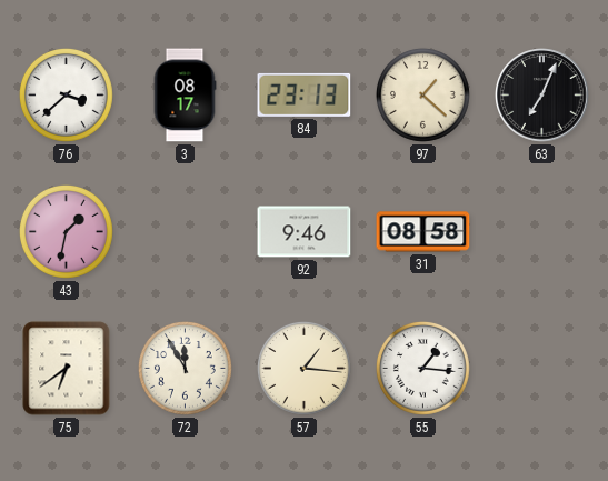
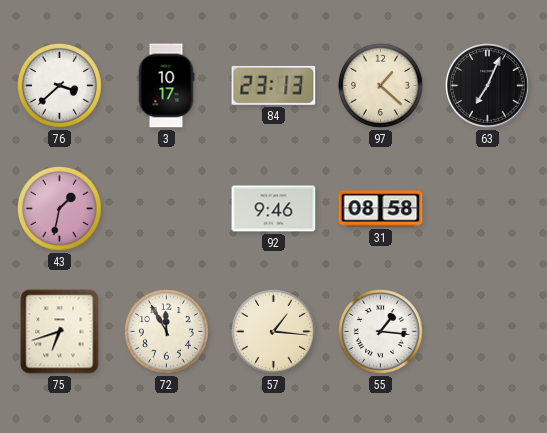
3: 08:17 -> 10:17
75: 6:39 -> 6:42
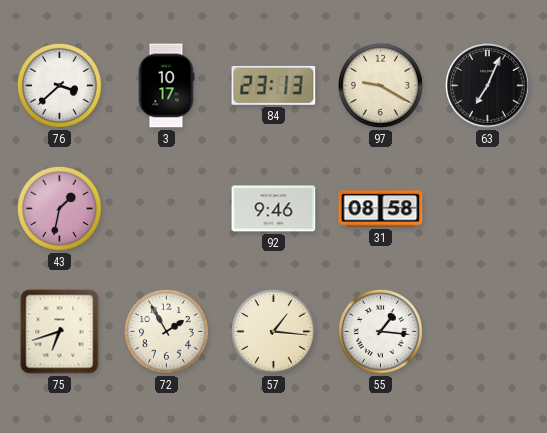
97: 1:22 -> 9:20
72: 11:55 -> 1:55
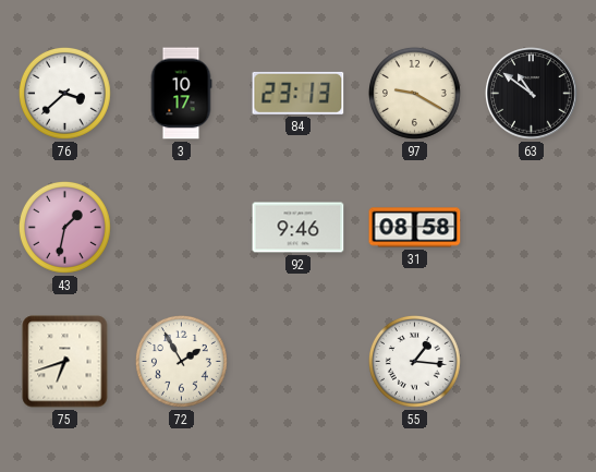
63: 7:04 -> 10:51
57: 1:16 -> none
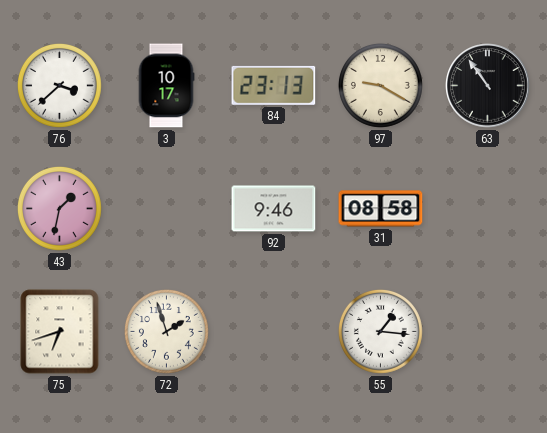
63: 10:51 -> 10:54
72: 1:55 -> 1:57
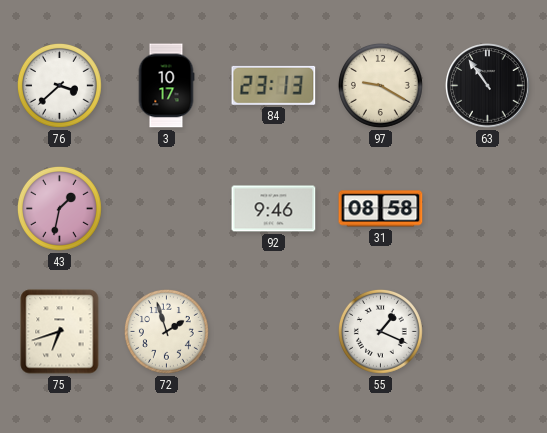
55: 1:16 -> 1:19
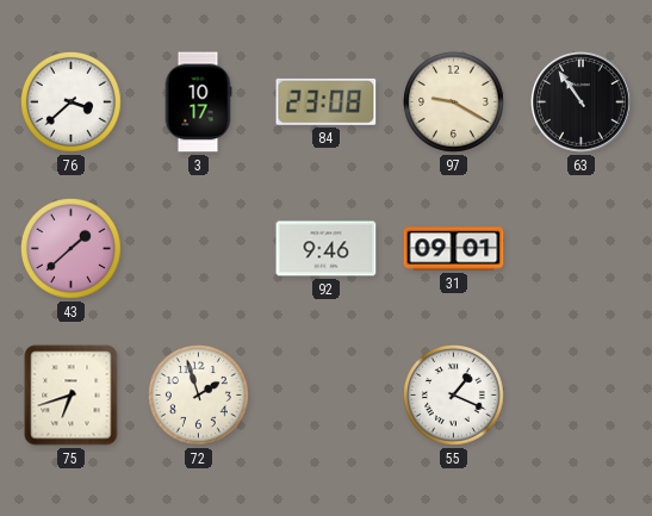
84: 23:13 -> 23:08
43: 1:32 -> 1:38
31: 08:58 -> 09:01
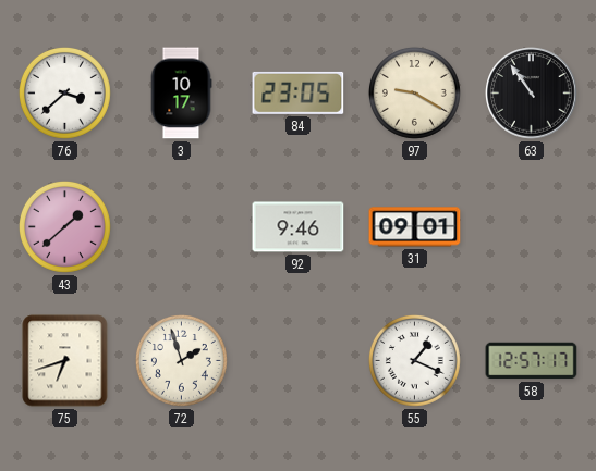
84: 23:08 -> 23:05
58: none -> 12:57
